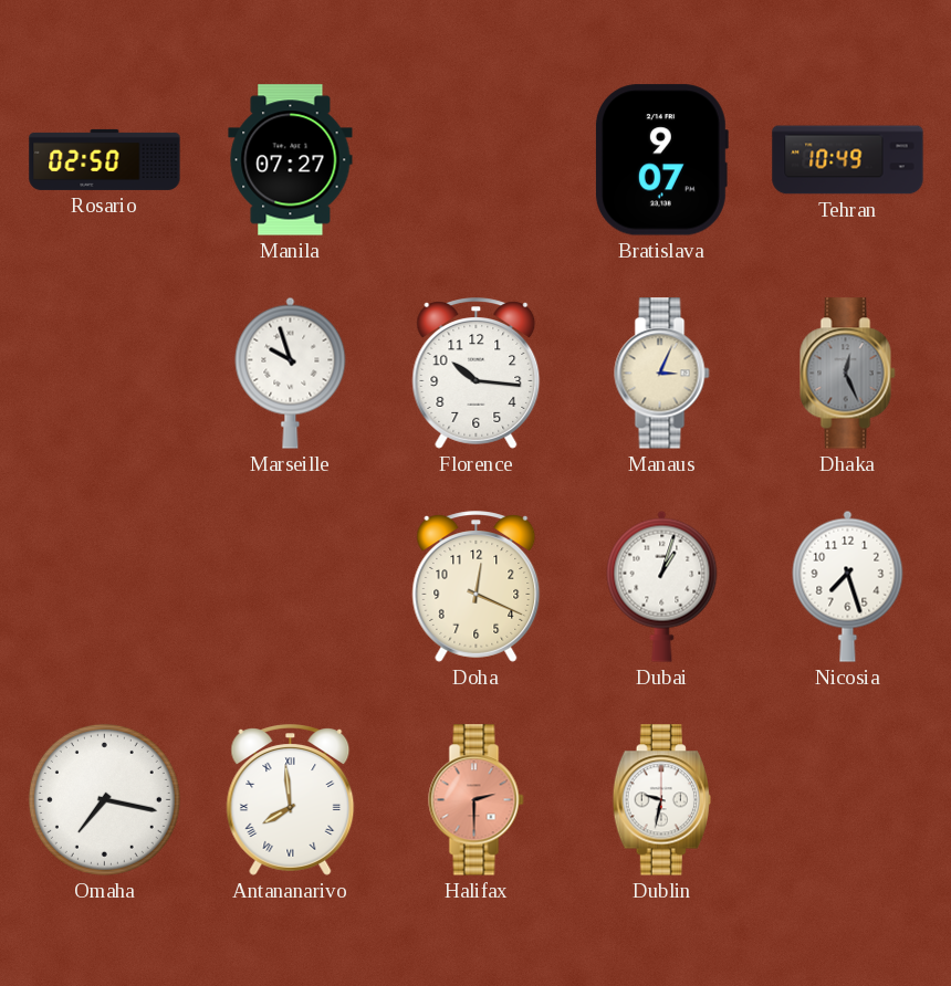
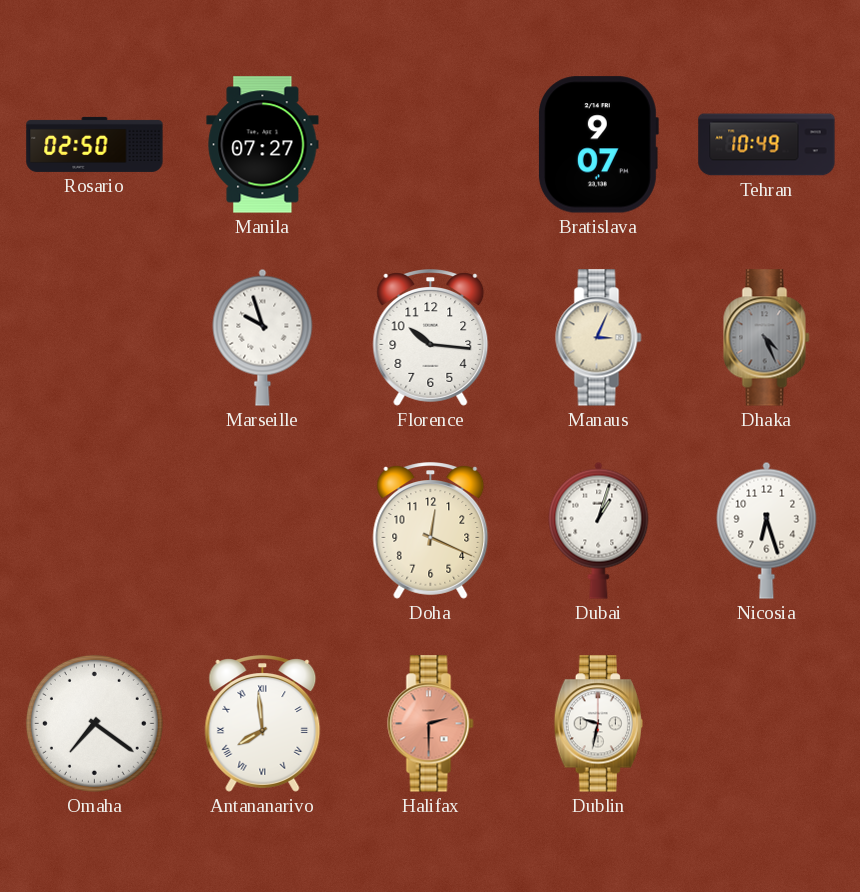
Dhaka: 12:26 -> 4:26
Nicosia: 7:27 -> 6:27
Omaha: 7:17 -> 7:21
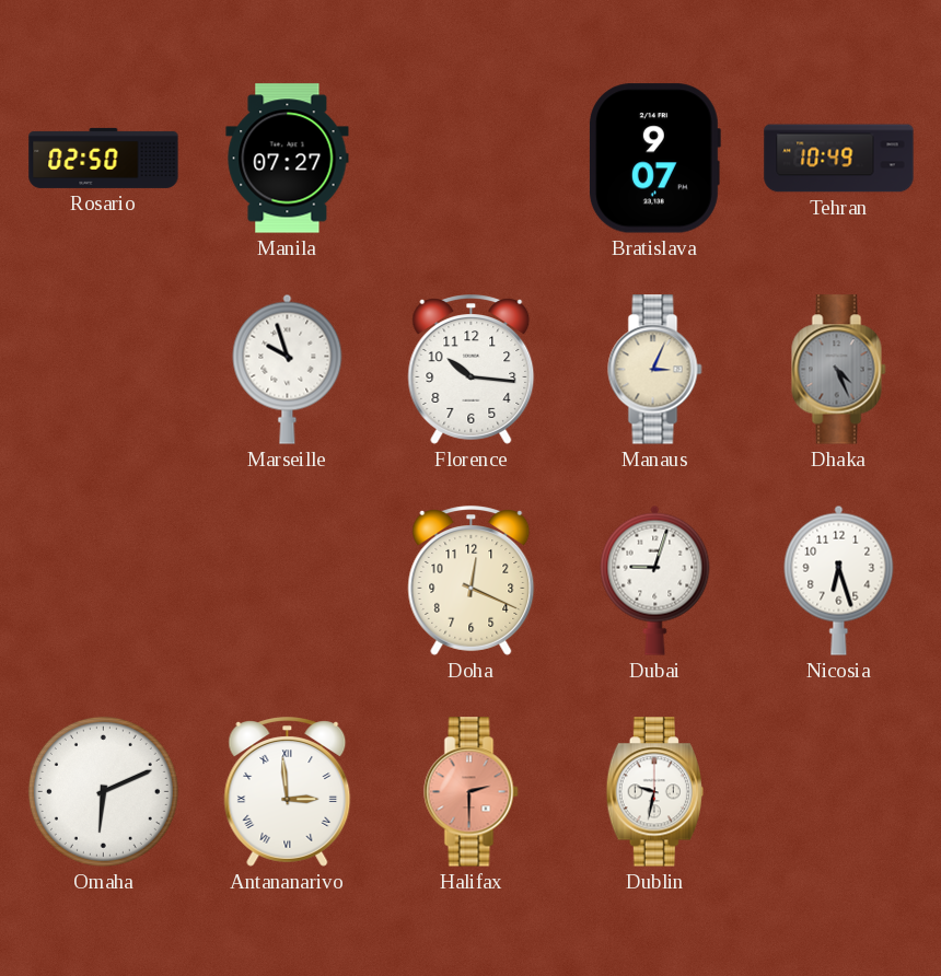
Dubai: 1:03 -> 9:03
Omaha: 7:21 -> 6:11
Antananarivo: 7:59 -> 2:59
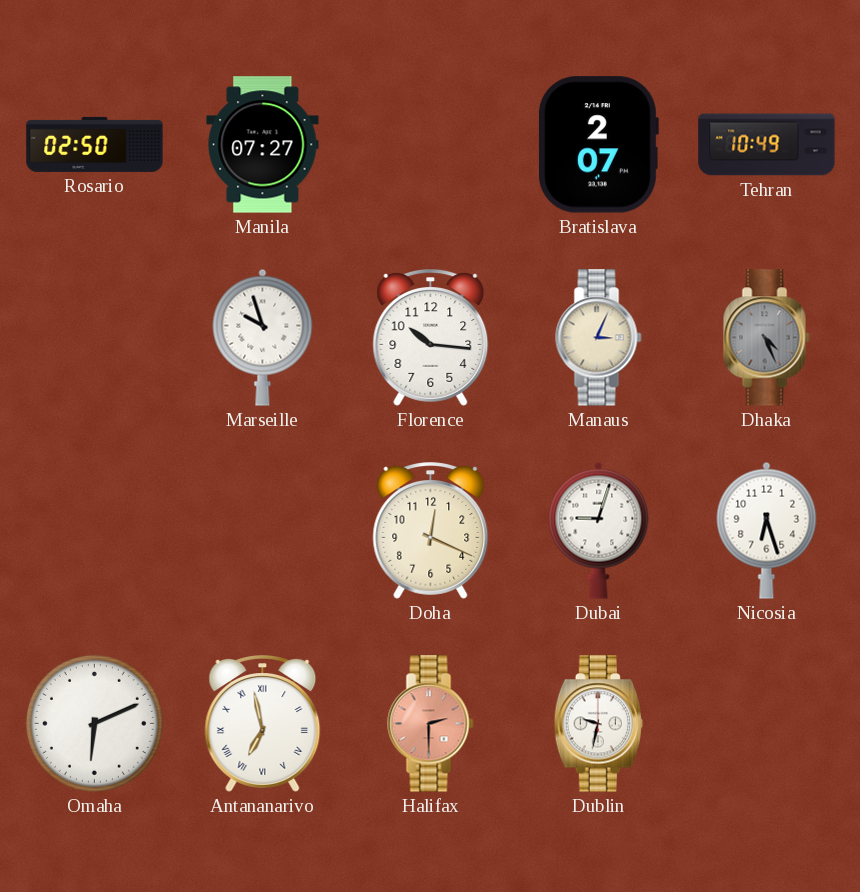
Bratislava: 9:07 -> 2:07
Antananarivo: 2:59 -> 6:58
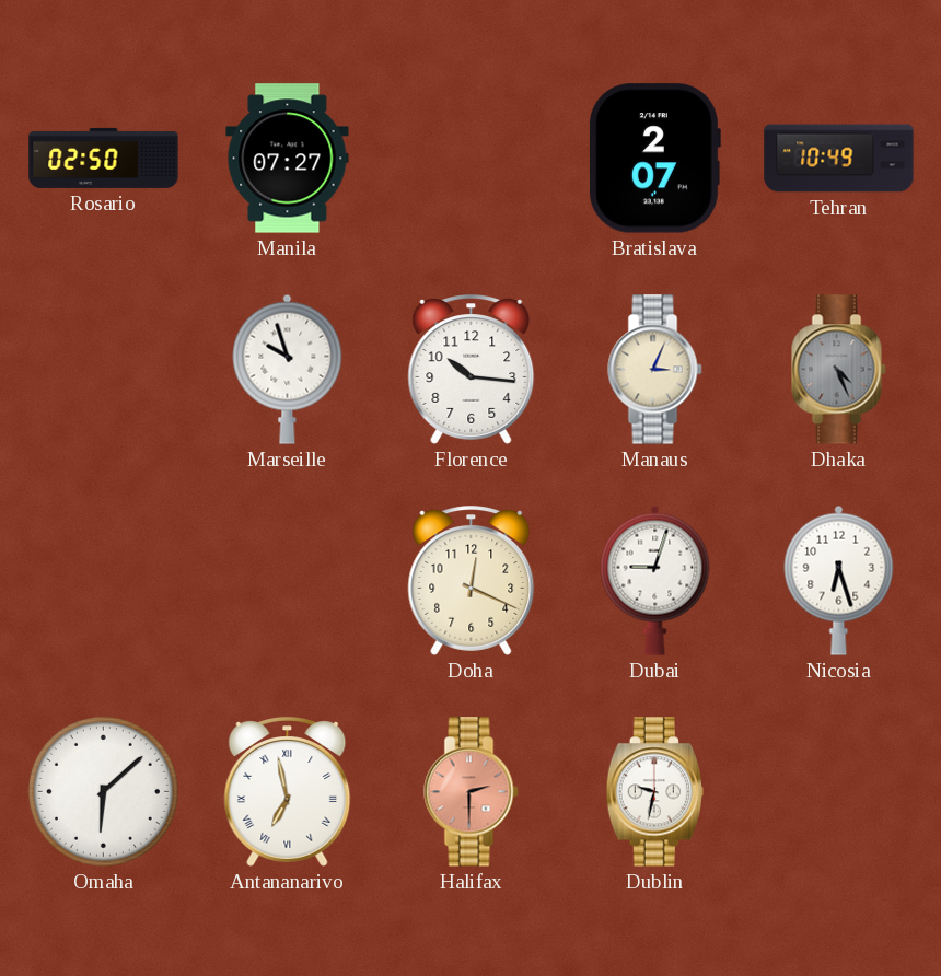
Omaha: 6:11 -> 6:08
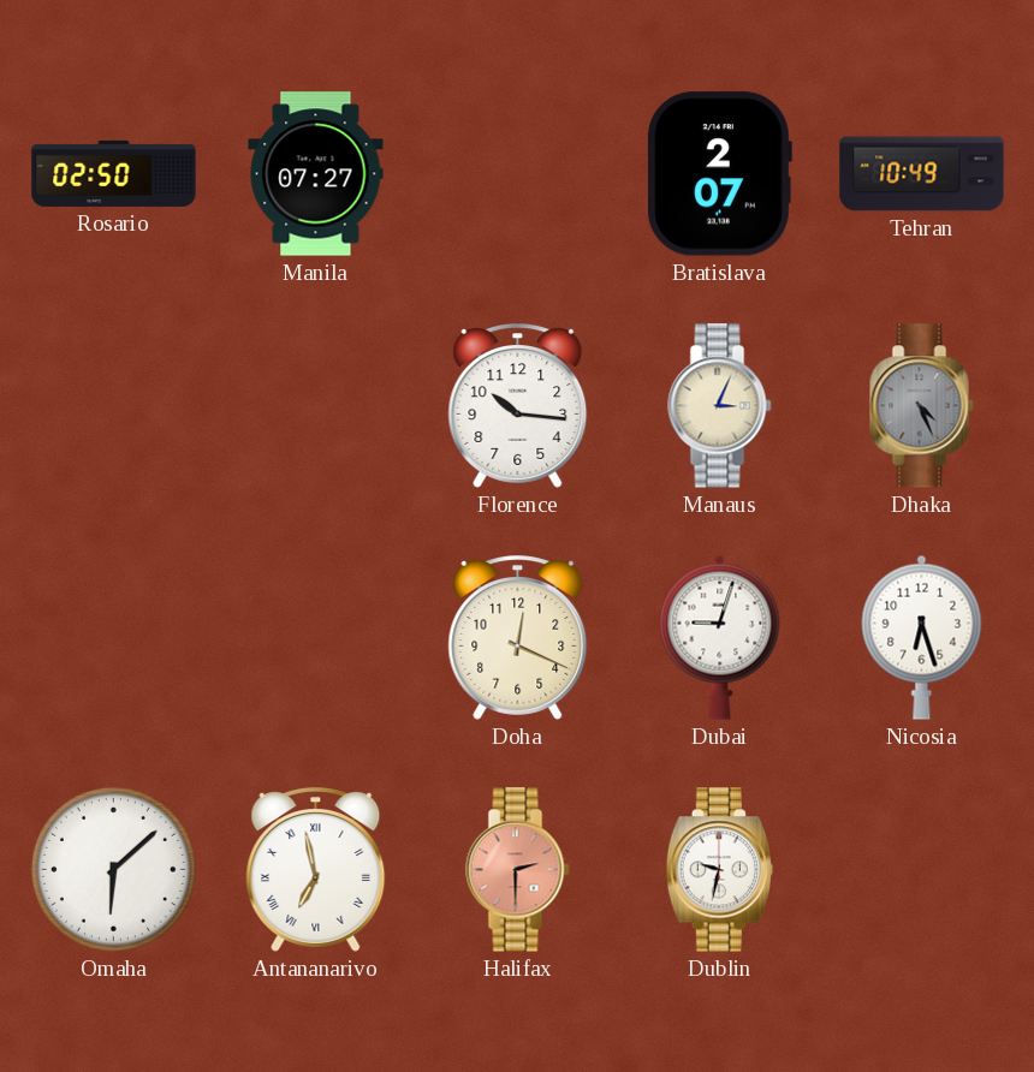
Marseille: 9:57 -> none
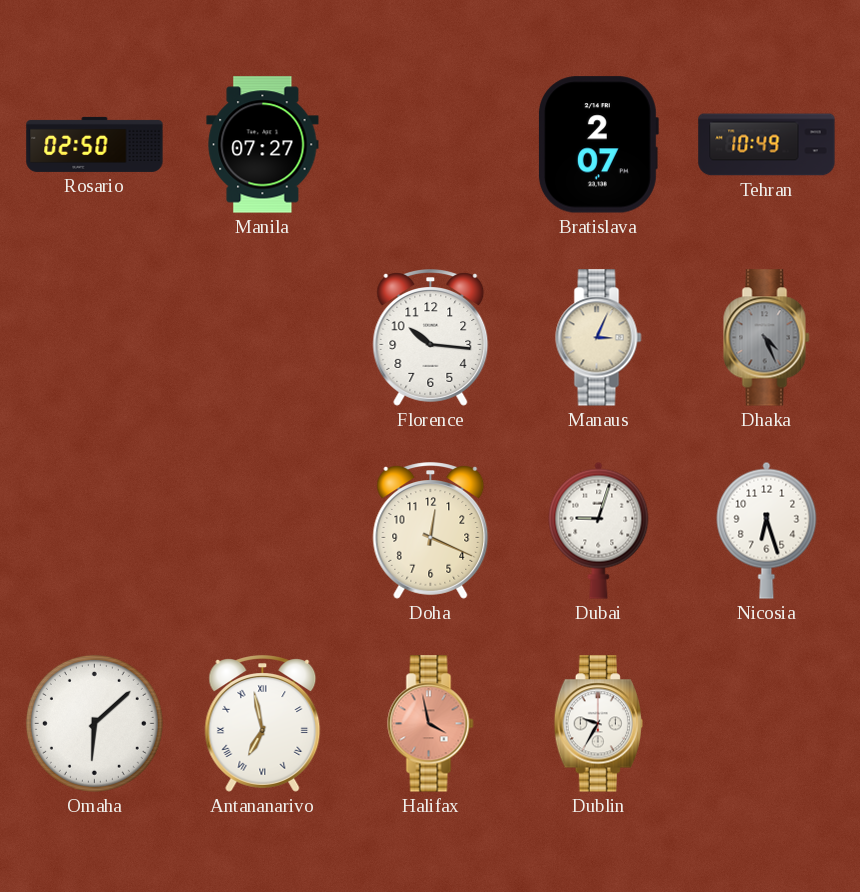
Halifax: 2:30 -> 3:58
Dublin: 9:32 -> 9:35
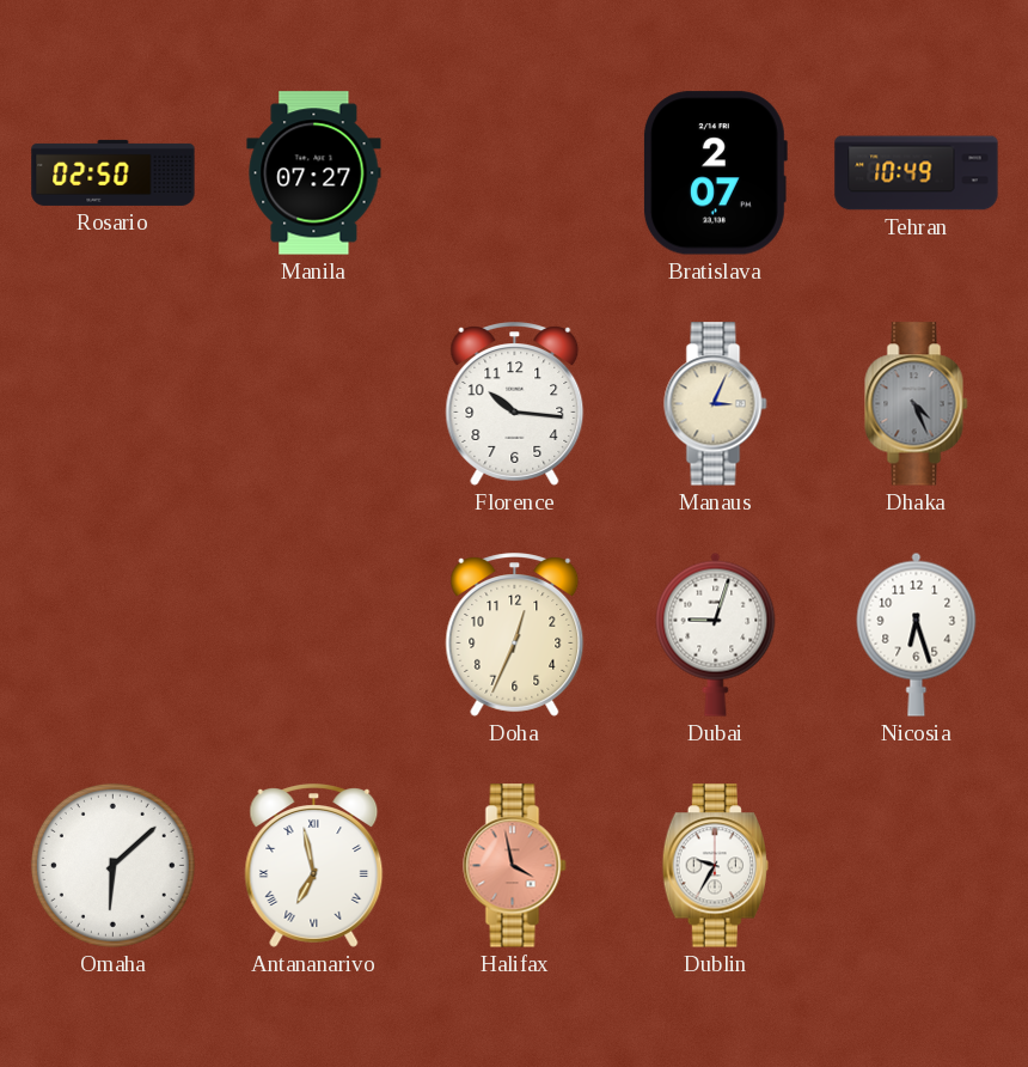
Doha: 12:19 -> 12:34
